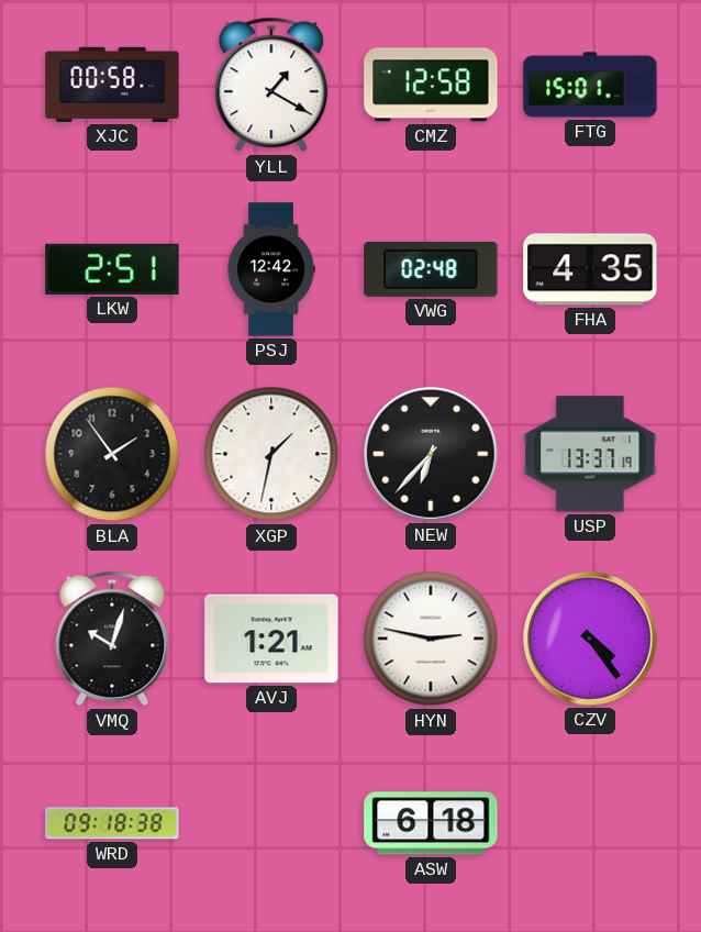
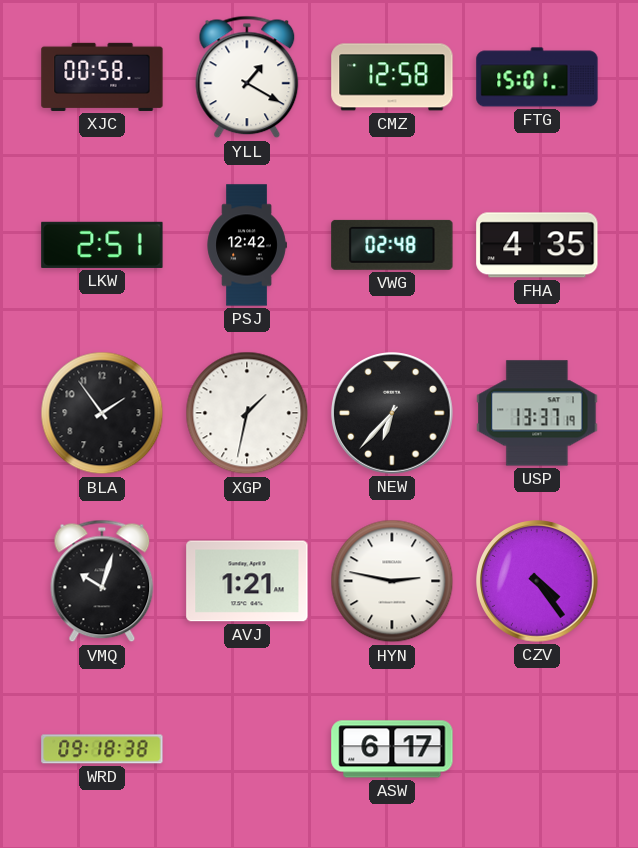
ASW: 6:18 -> 6:17
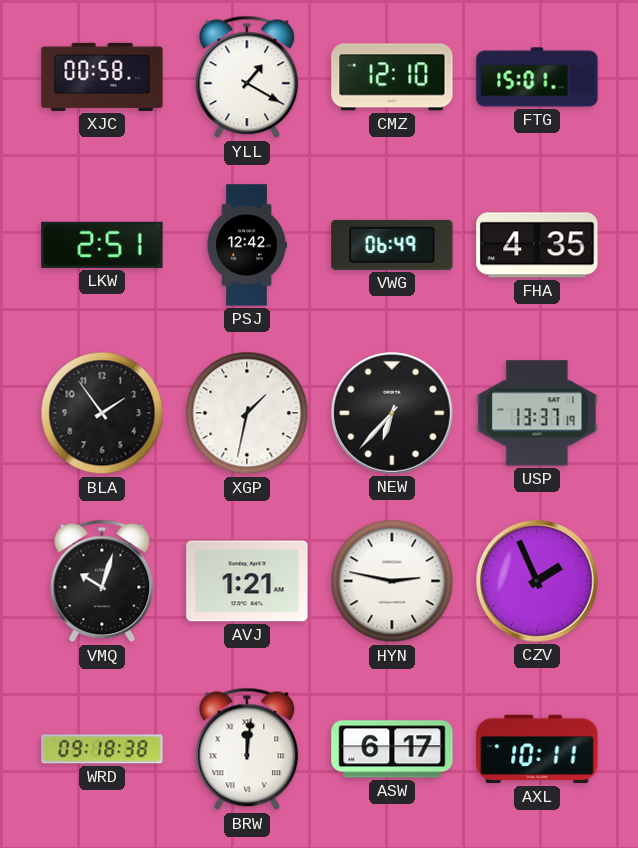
CMZ: 12:58 -> 12:10
VWG: 02:48 -> 06:49
CZV: 4:24 -> 1:56
BRW: none -> 12:01
AXL: none -> 10:11
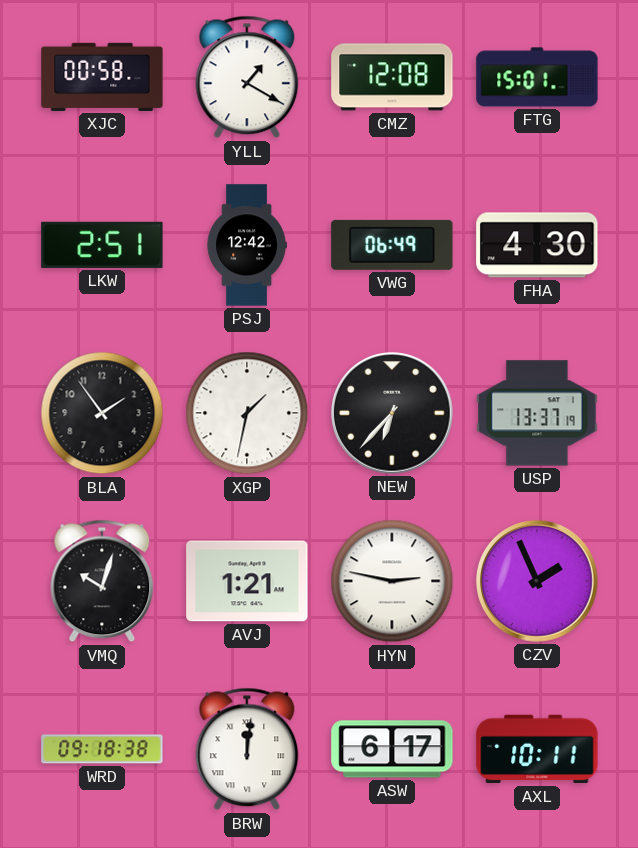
CMZ: 12:10 -> 12:08
FHA: 4:35 -> 4:30
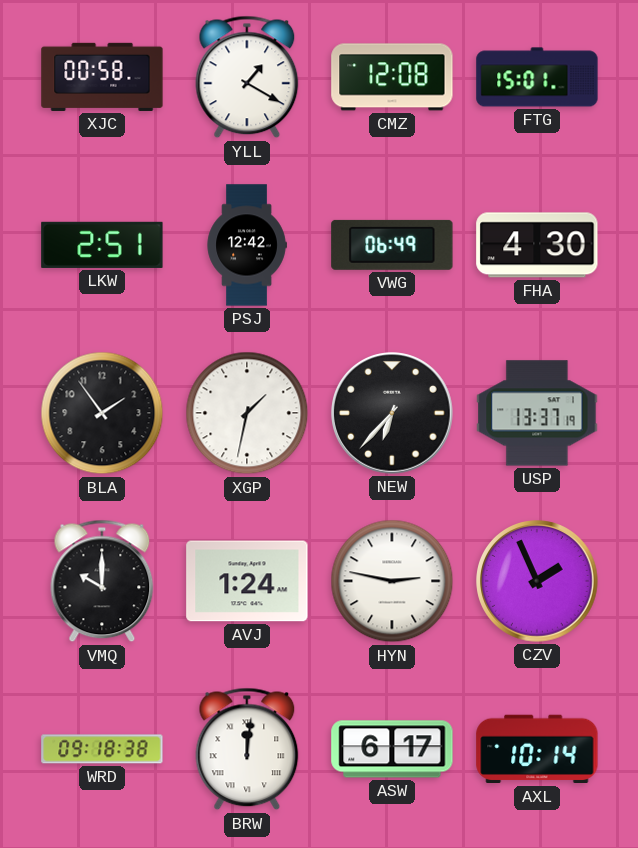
VMQ: 10:03 -> 10:00
AVJ: 1:21 -> 1:24
AXL: 10:11 -> 10:14
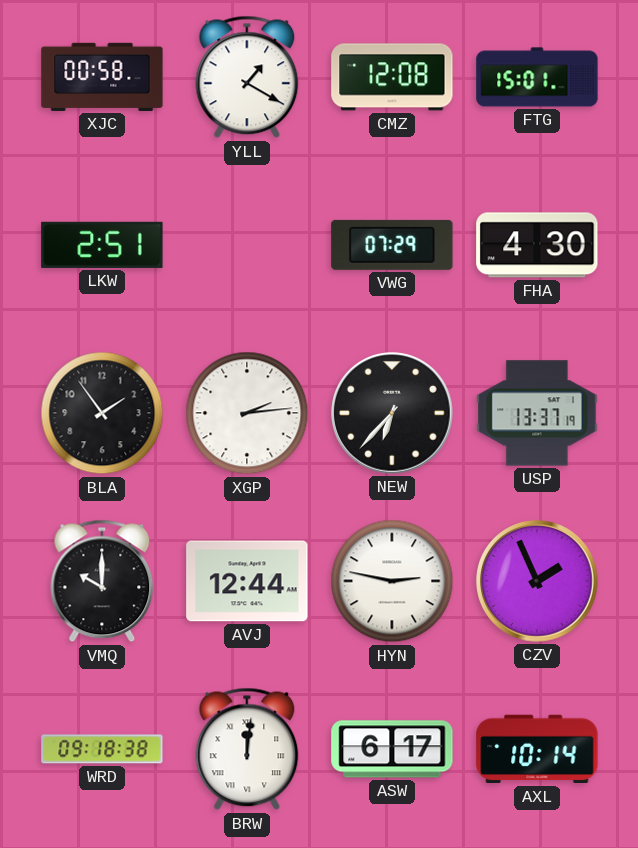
PSJ: 12:42 -> none
VWG: 06:49 -> 07:29
XGP: 1:32 -> 2:14
AVJ: 1:24 -> 12:44
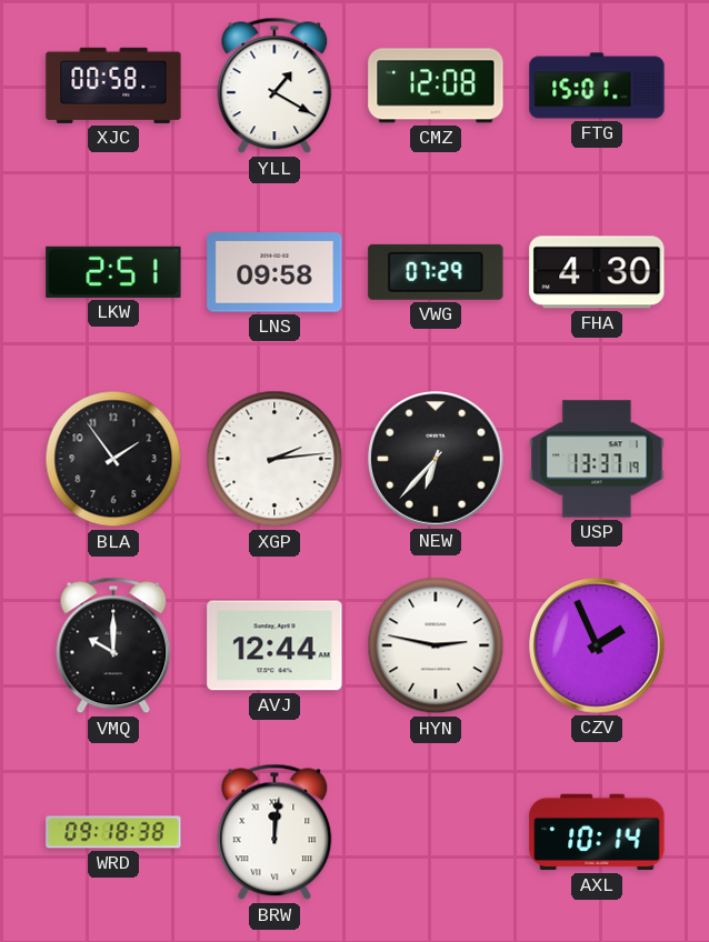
LNS: none -> 09:58
ASW: 6:17 -> none
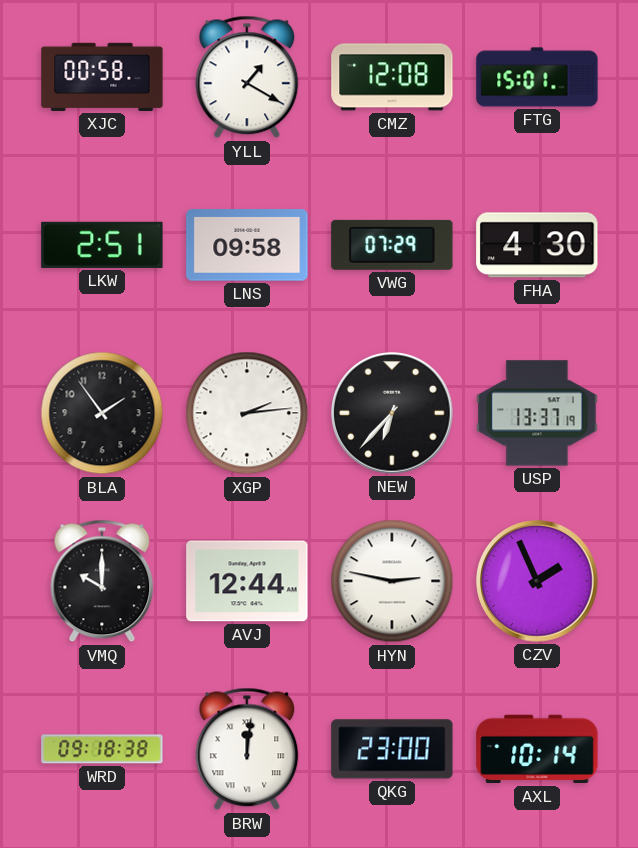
QKG: none -> 23:00
